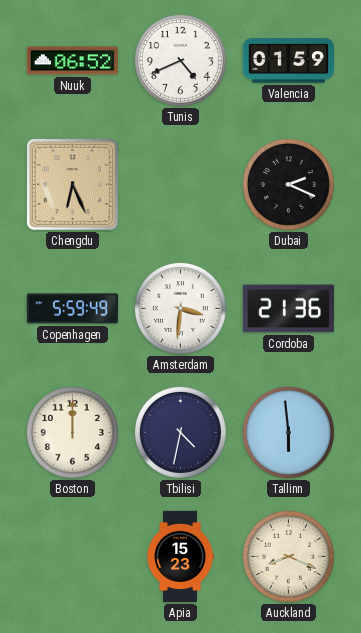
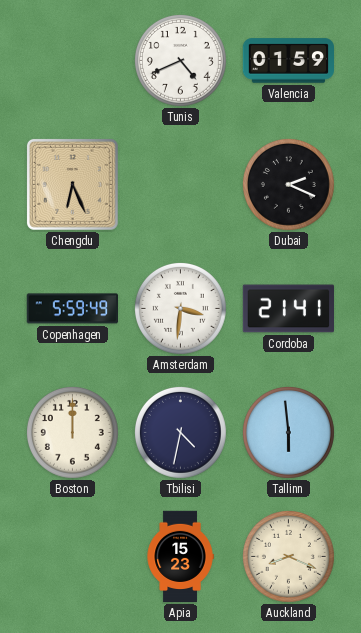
Nuuk: 06:52 -> none
Cordoba: 21:36 -> 21:41
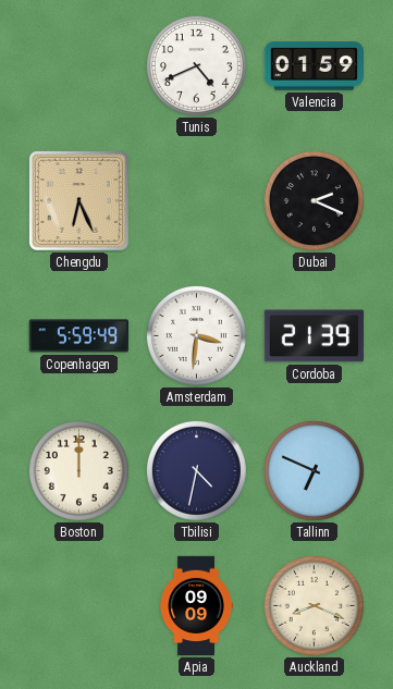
Cordoba: 21:41 -> 21:39
Tallinn: 5:59 -> 6:49
Apia: 15:23 -> 09:09
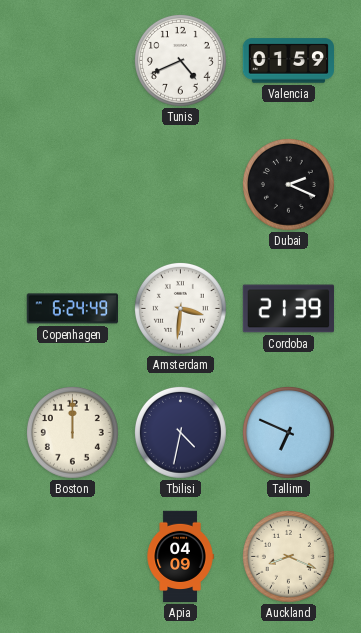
Chengdu: 6:26 -> none
Copenhagen: 5:59 -> 6:24
Apia: 09:09 -> 04:09
